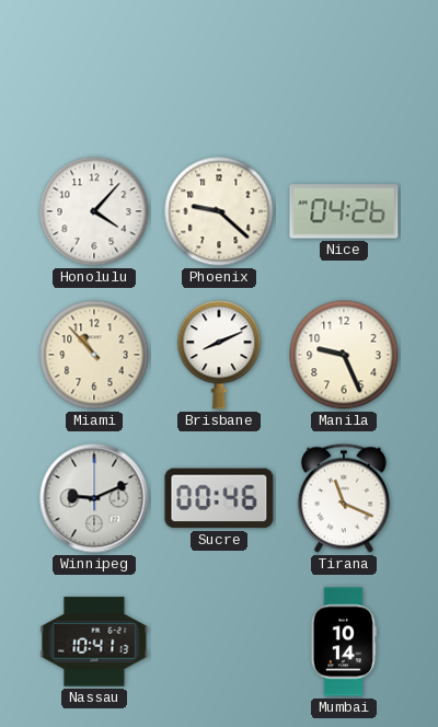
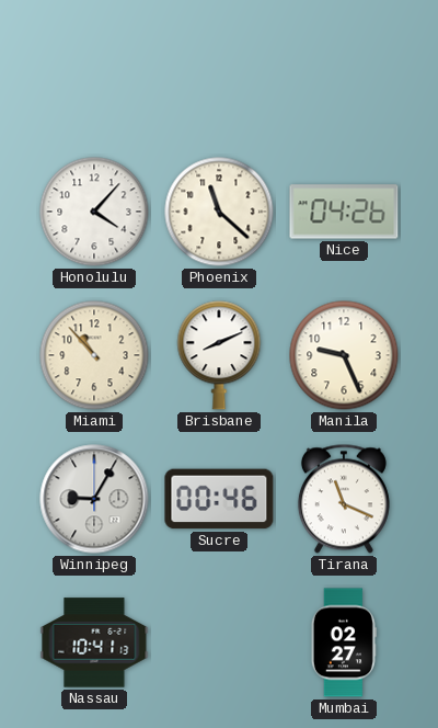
Phoenix: 9:22 -> 11:22
Winnipeg: 9:11 -> 9:05
Mumbai: 10:14 -> 02:27
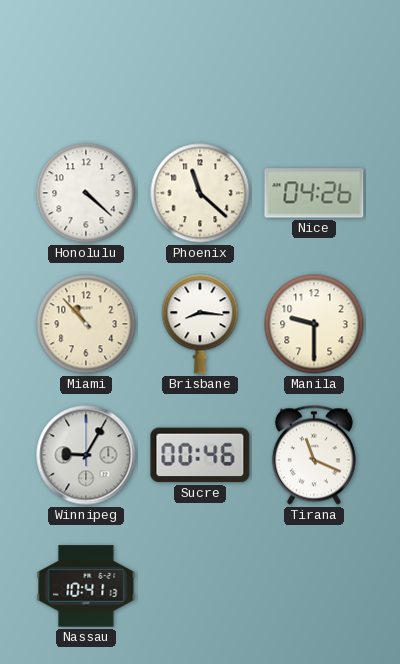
Honolulu: 4:07 -> 4:22
Brisbane: 8:11 -> 8:16
Manila: 9:26 -> 9:30
Mumbai: 02:27 -> none
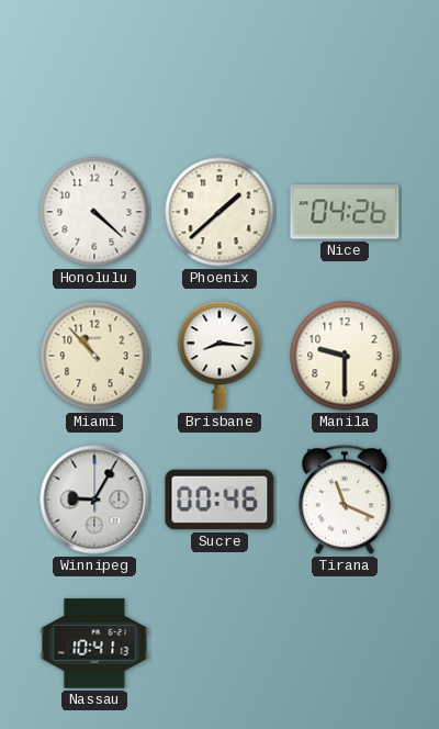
Phoenix: 11:22 -> 1:38
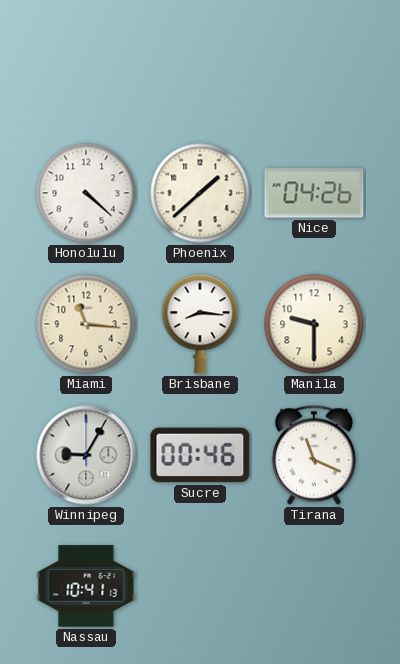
Miami: 10:53 -> 11:16
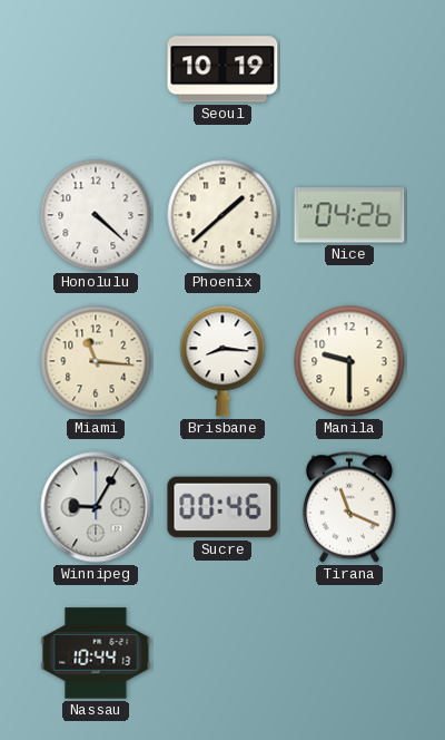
Seoul: none -> 10:19
Nassau: 10:41 -> 10:44
